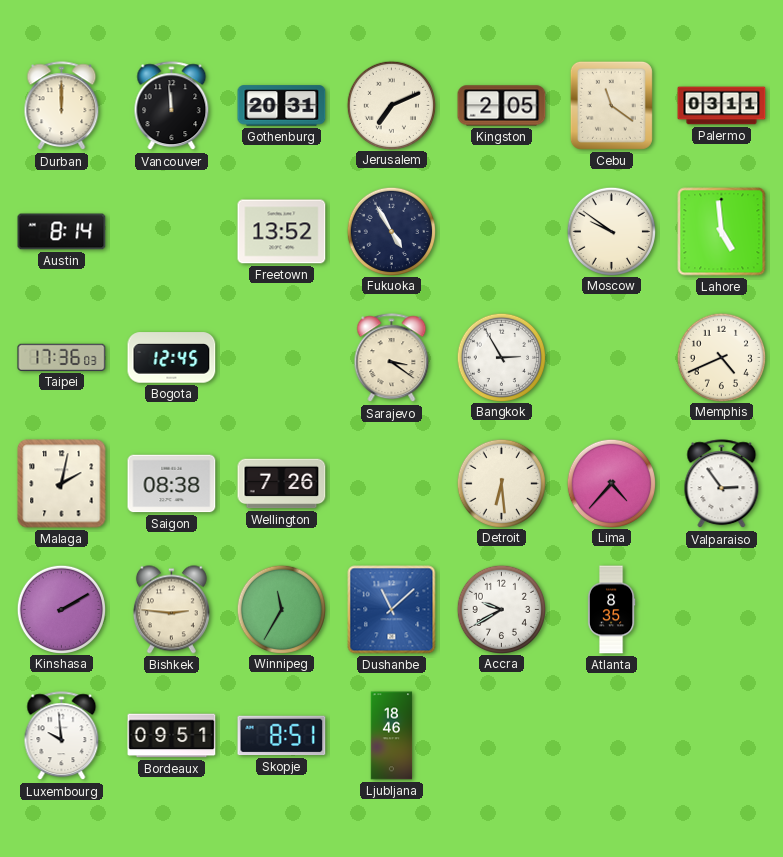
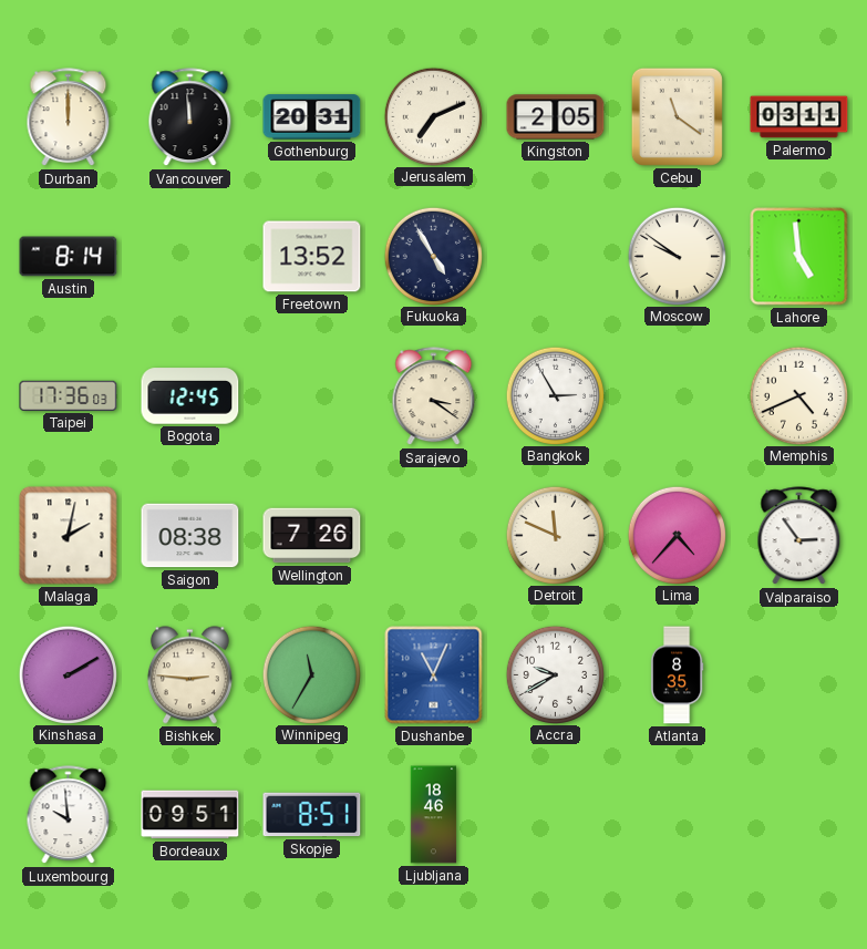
Detroit: 6:29 -> 11:49
Dushanbe: 11:08 -> 11:04
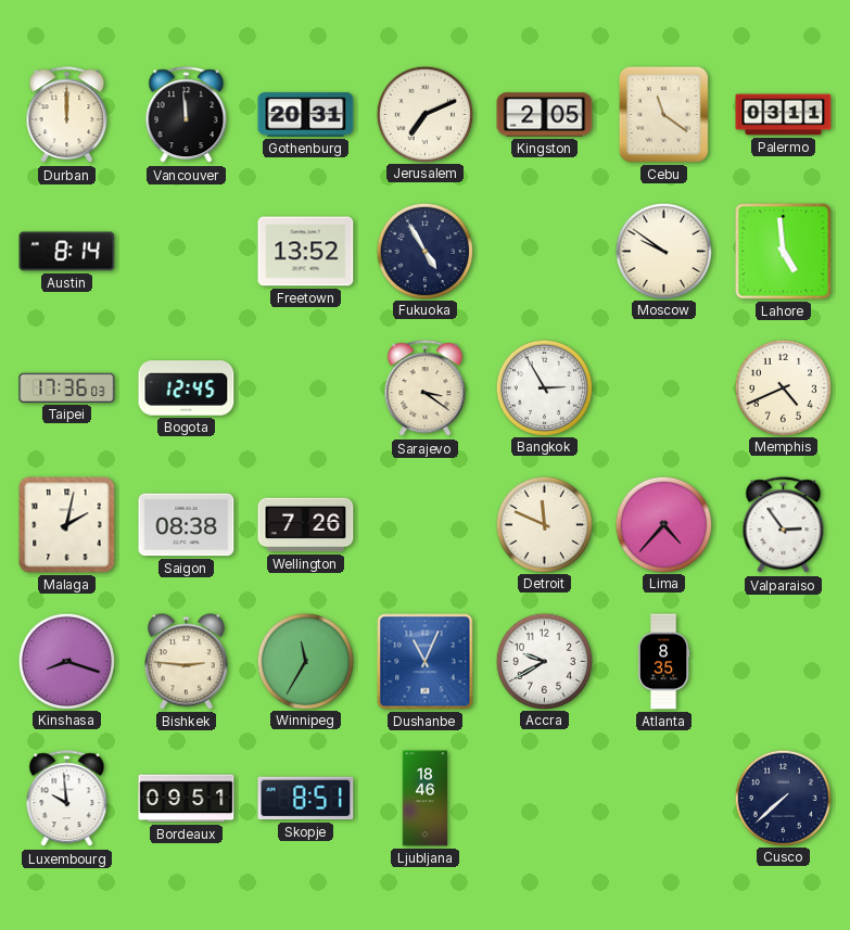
Kinshasa: 2:10 -> 8:18
Cusco: none -> 7:38
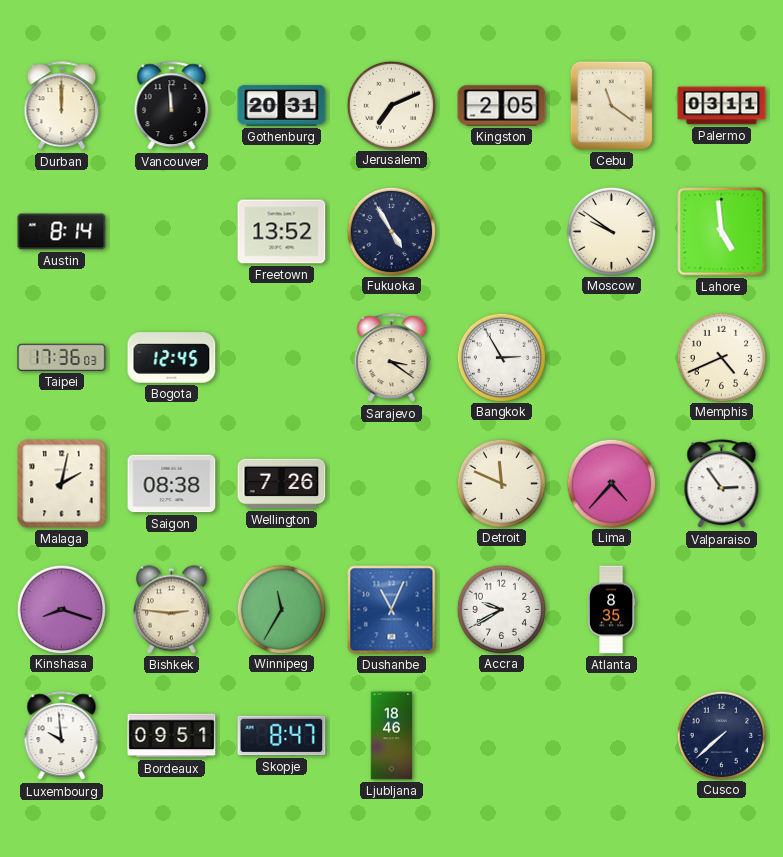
Skopje: 8:51 -> 8:47
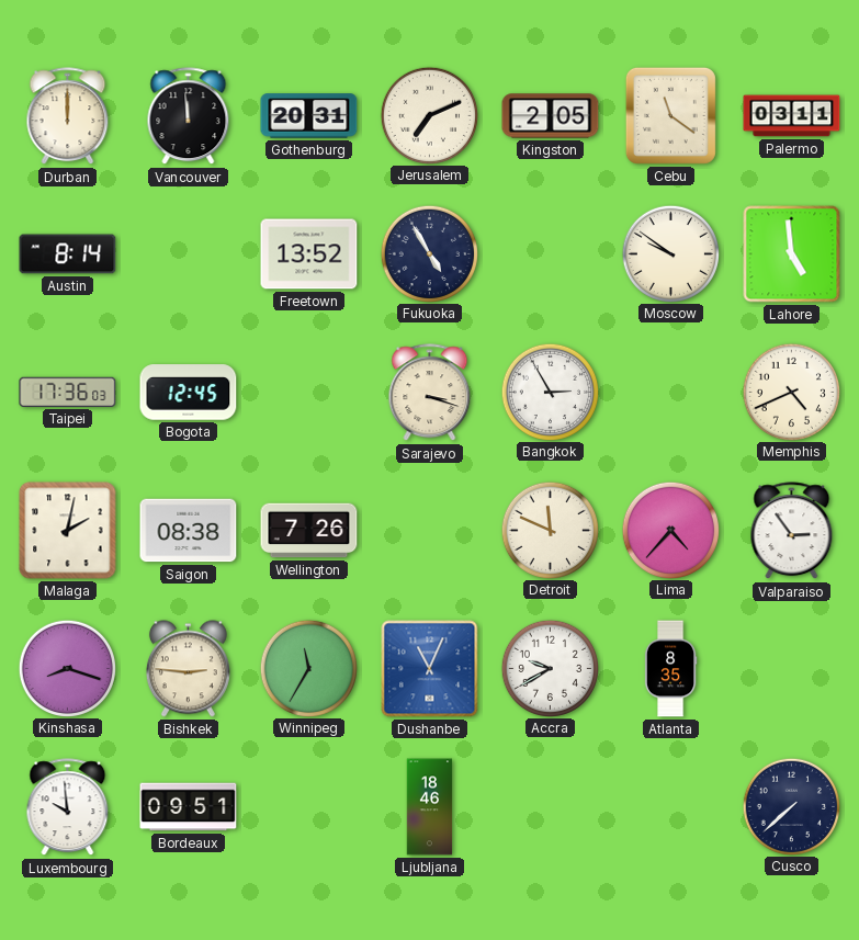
Sarajevo: 3:21 -> 3:18
Skopje: 8:47 -> none
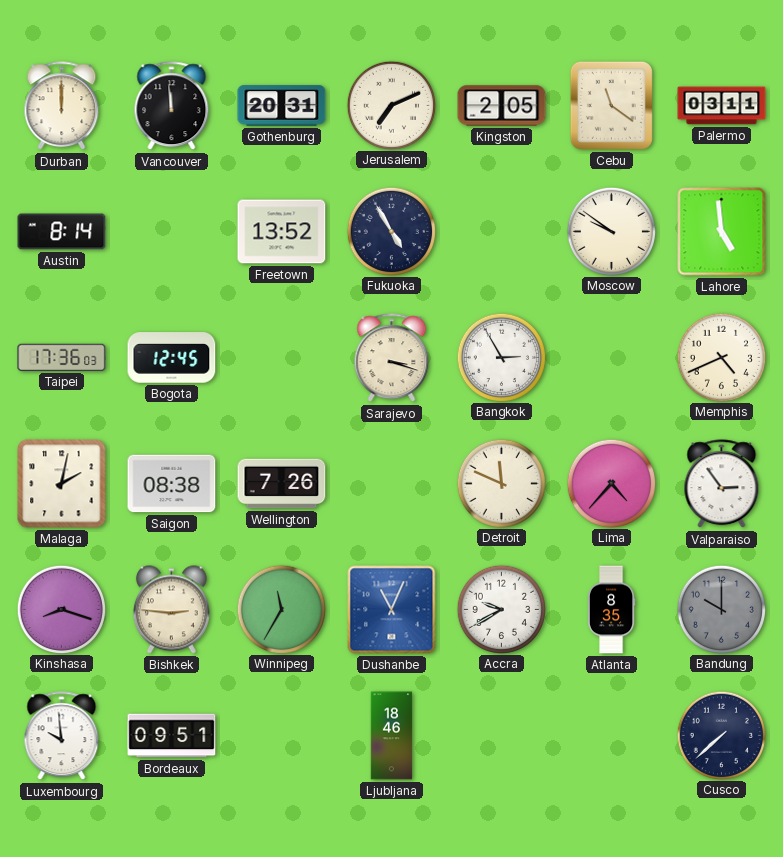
Bandung: none -> 10:00
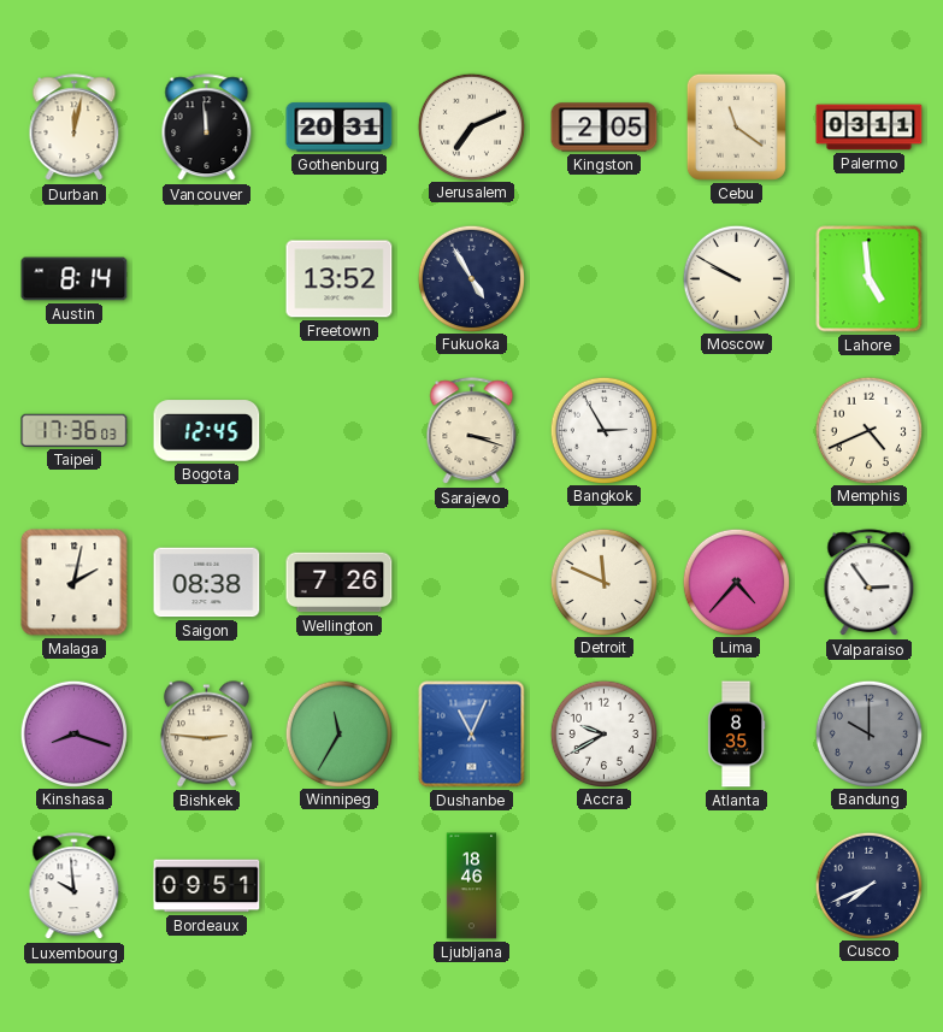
Durban: 12:00 -> 12:02
Moscow: 9:51 -> 9:50
Cusco: 7:38 -> 7:41
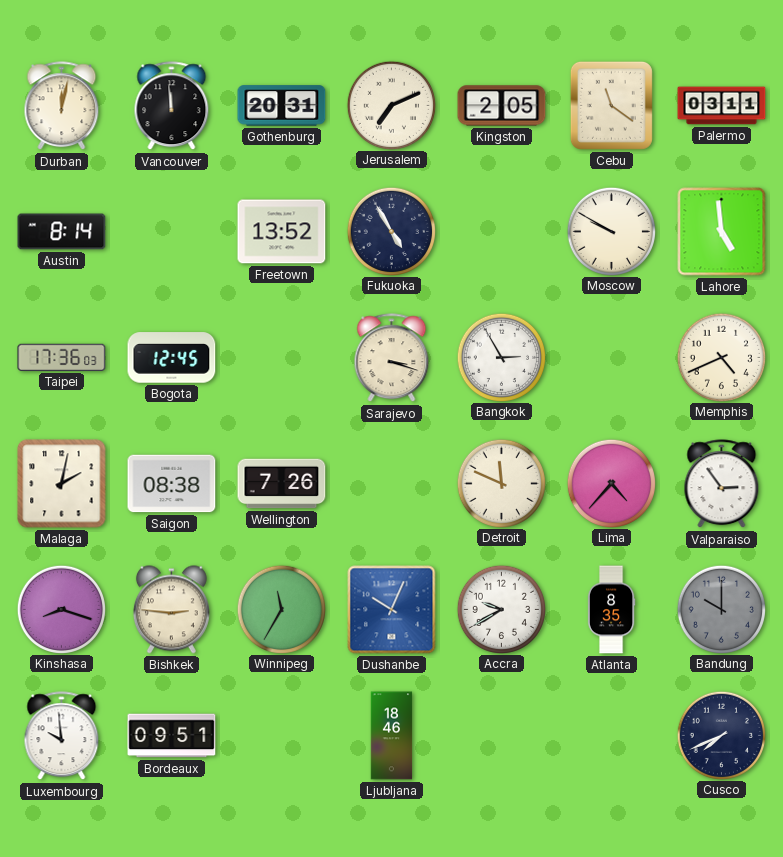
Dushanbe: 11:04 -> 10:04
